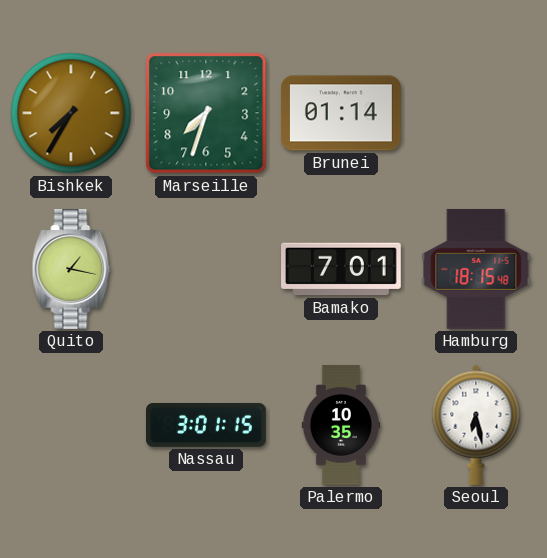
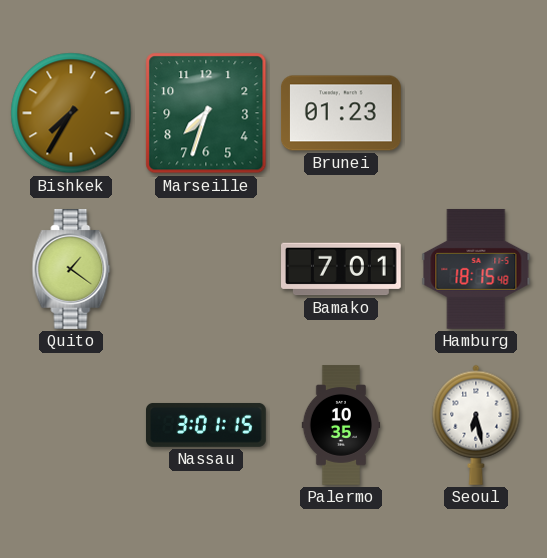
Brunei: 01:14 -> 01:23
Quito: 1:17 -> 1:21
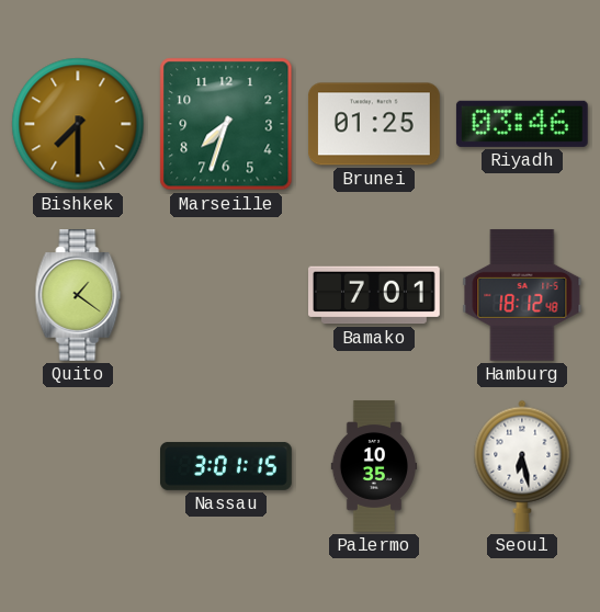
Bishkek: 7:35 -> 7:30
Brunei: 01:23 -> 01:25
Riyadh: none -> 03:46
Hamburg: 18:15 -> 18:12
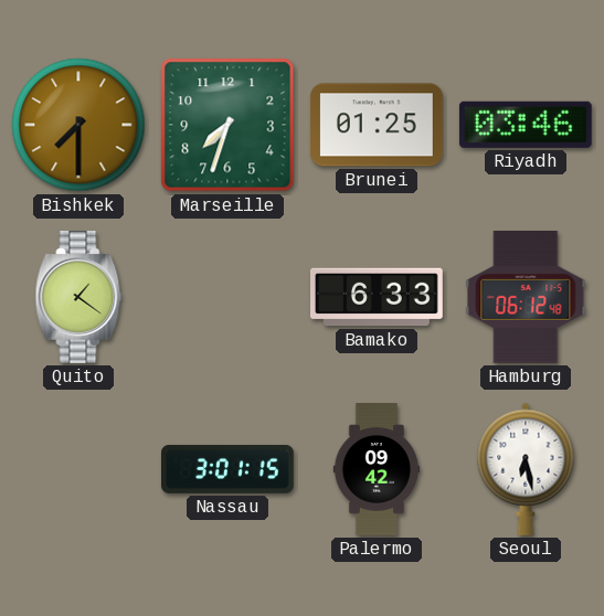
Bamako: 7:01 -> 6:33
Hamburg: 18:12 -> 06:12
Palermo: 10:35 -> 09:42
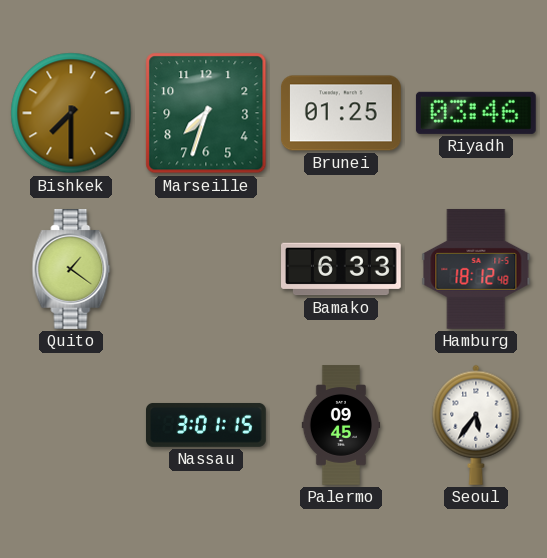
Hamburg: 06:12 -> 18:12
Palermo: 09:42 -> 09:45
Seoul: 6:28 -> 5:36
